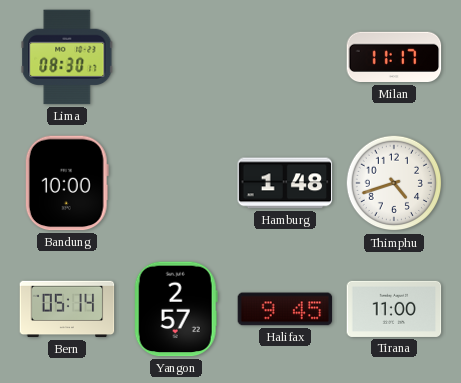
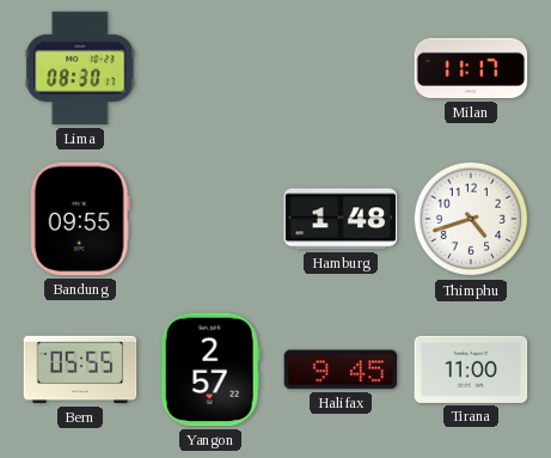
Bandung: 10:00 -> 09:55
Bern: 05:14 -> 05:55
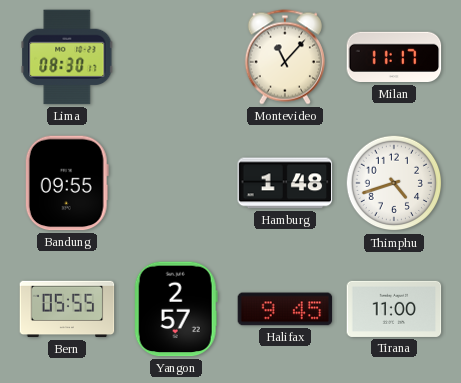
Montevideo: none -> 11:07
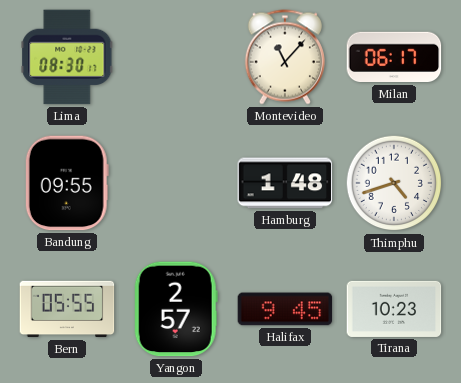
Milan: 11:17 -> 06:17
Tirana: 11:00 -> 10:23
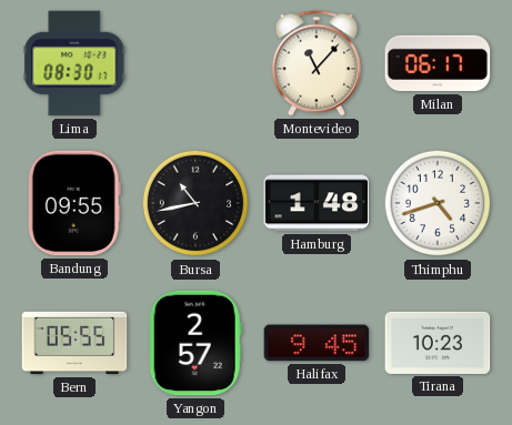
Bursa: none -> 10:43
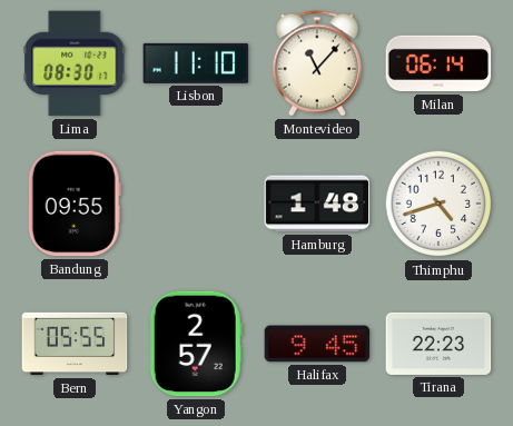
Lisbon: none -> 11:10
Milan: 06:17 -> 06:14
Bursa: 10:43 -> none
Tirana: 10:23 -> 22:23
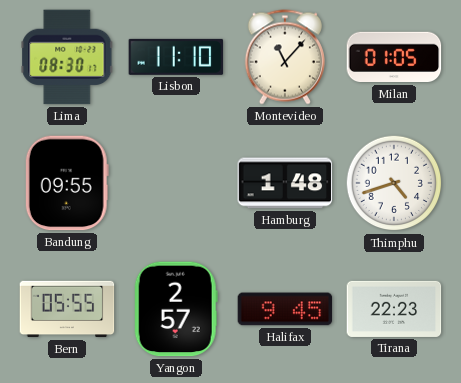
Milan: 06:14 -> 01:05
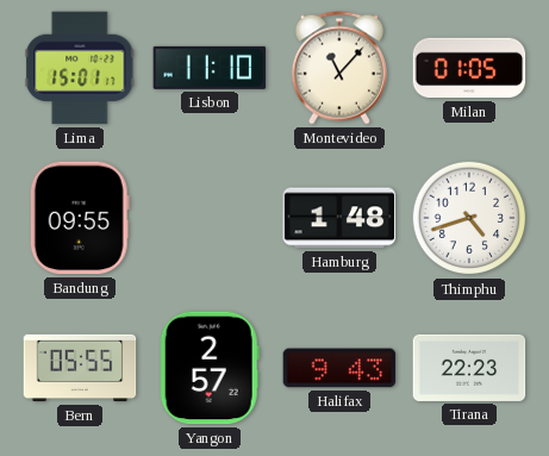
Lima: 08:30 -> 15:01
Halifax: 9:45 -> 9:43
